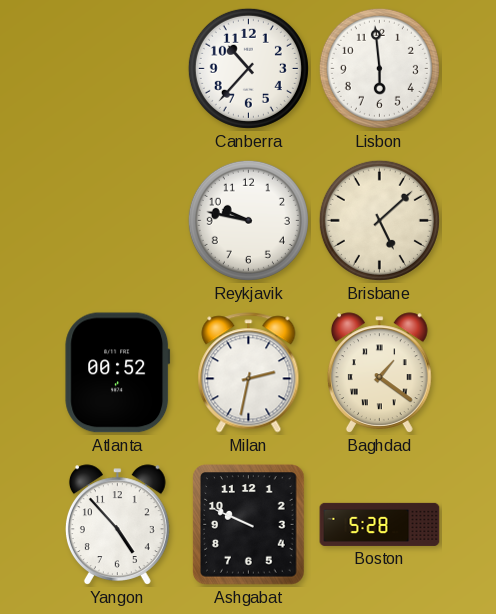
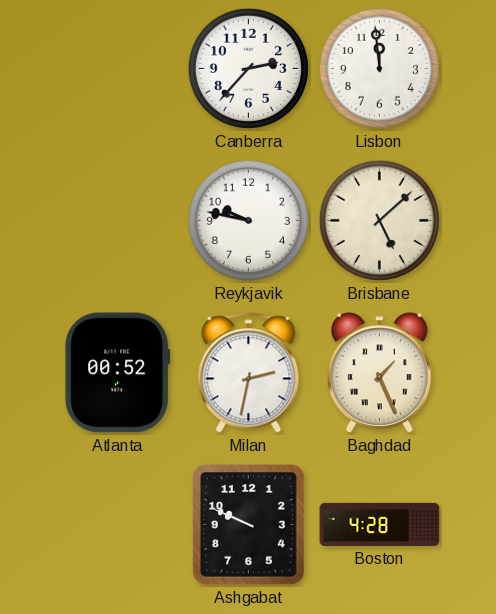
Canberra: 10:37 -> 2:37
Lisbon: 5:59 -> 11:59
Baghdad: 1:21 -> 1:26
Yangon: 4:53 -> none
Boston: 5:28 -> 4:28
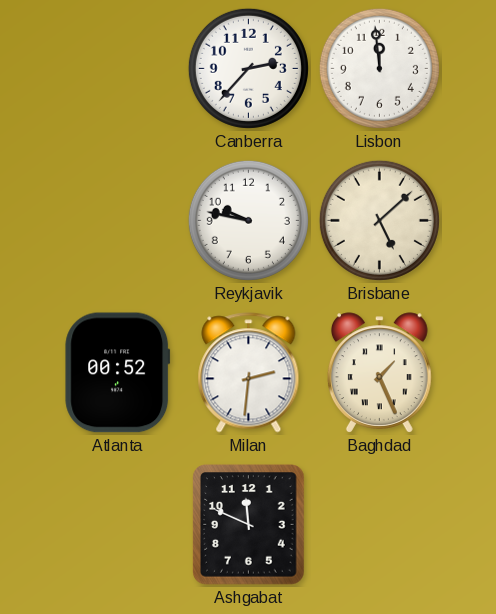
Milan: 2:32 -> 2:31
Ashgabat: 9:49 -> 11:49
Boston: 4:28 -> none
